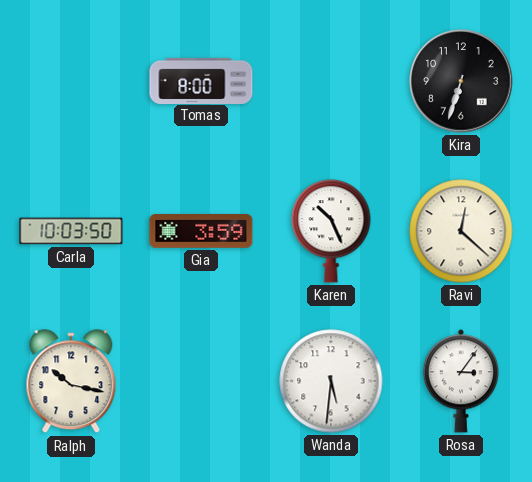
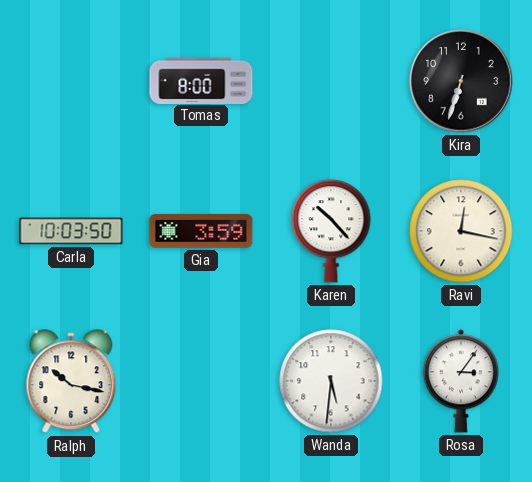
Karen: 10:26 -> 10:23
Ravi: 12:22 -> 12:17
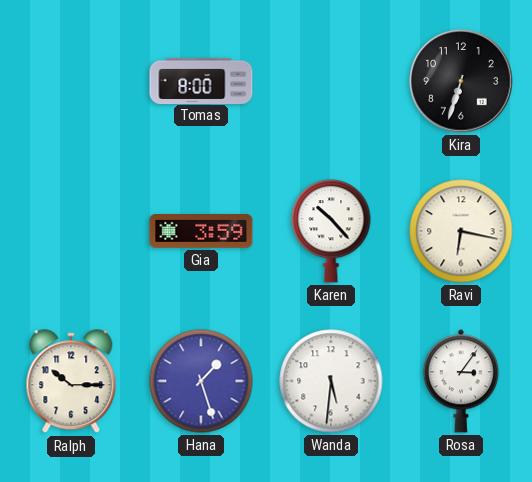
Carla: 10:03 -> none
Ravi: 12:17 -> 6:17
Ralph: 10:17 -> 10:15
Hana: none -> 1:27
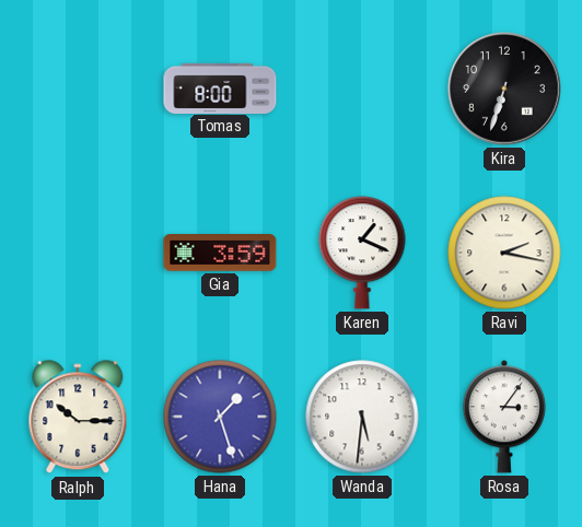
Karen: 10:23 -> 1:19
Ravi: 6:17 -> 2:17
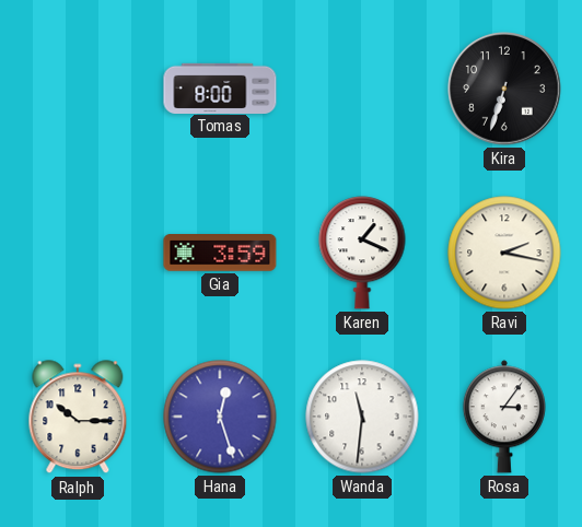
Hana: 1:27 -> 12:27
Wanda: 5:31 -> 11:31
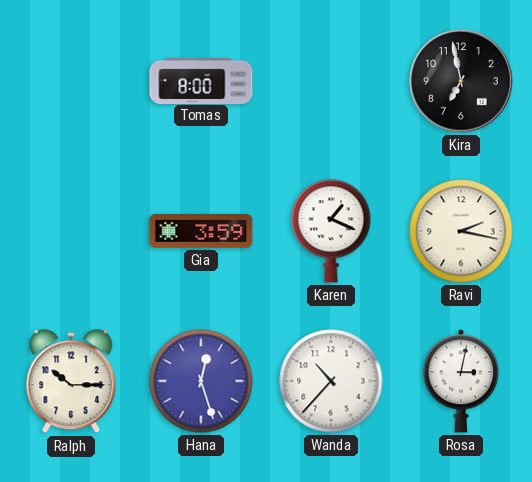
Kira: 6:33 -> 6:58
Wanda: 11:31 -> 10:37
Rosa: 3:06 -> 3:02
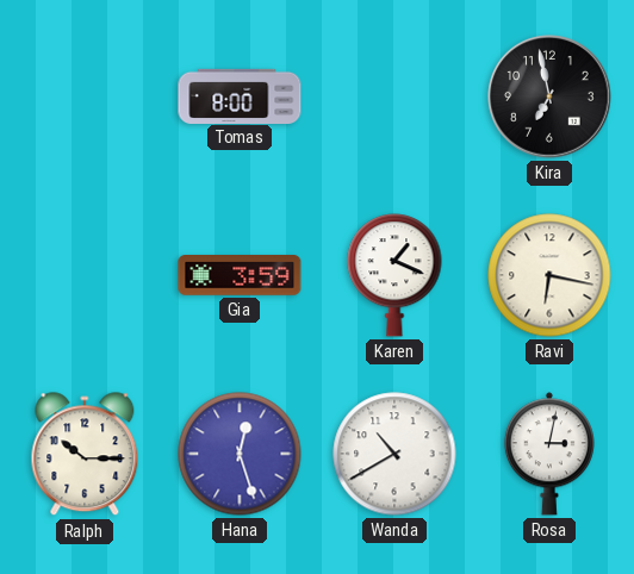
Ravi: 2:17 -> 6:17
Wanda: 10:37 -> 10:40
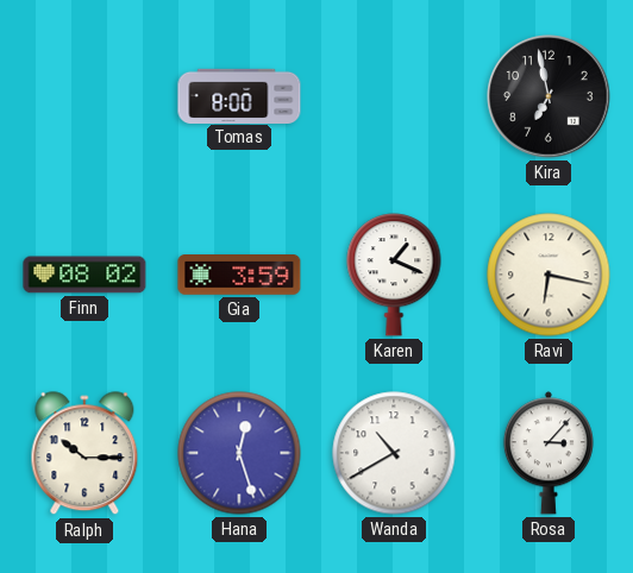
Finn: none -> 08:02
Rosa: 3:02 -> 3:07
